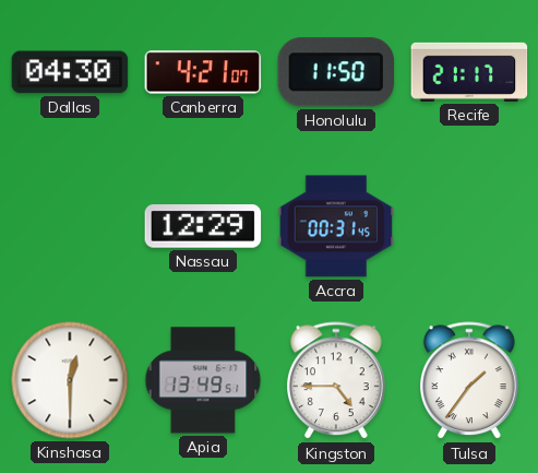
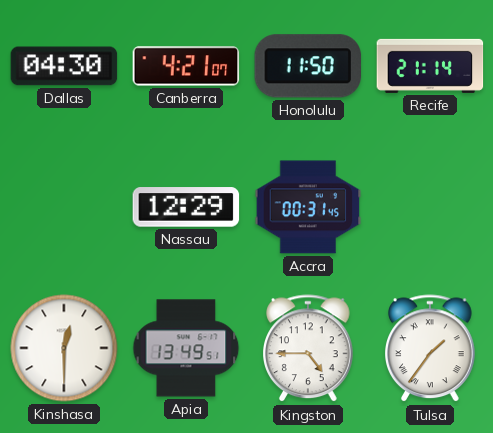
Recife: 21:17 -> 21:14
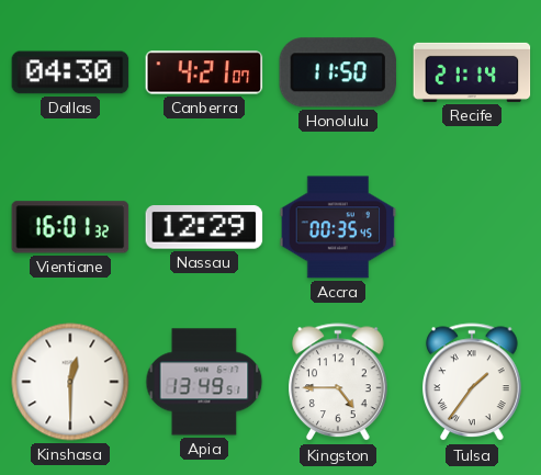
Vientiane: none -> 16:01
Accra: 00:31 -> 00:35
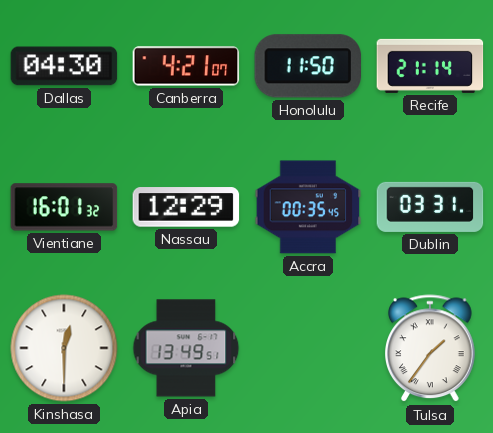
Dublin: none -> 03:31
Kingston: 4:45 -> none
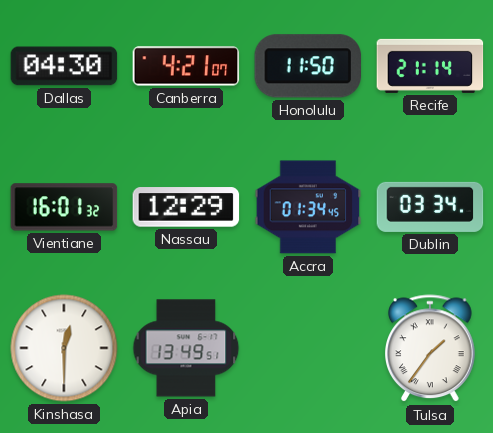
Accra: 00:35 -> 01:34
Dublin: 03:31 -> 03:34
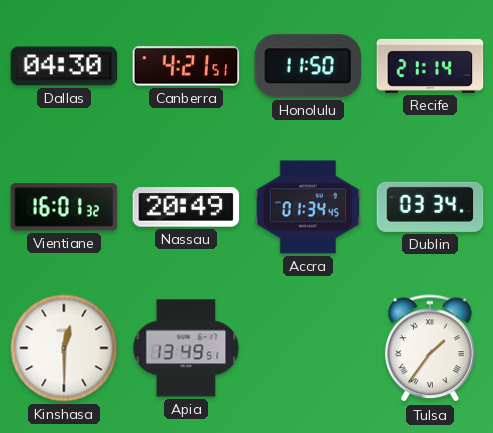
Canberra: 4:21:07 -> 4:21:51
Nassau: 12:29 -> 20:49
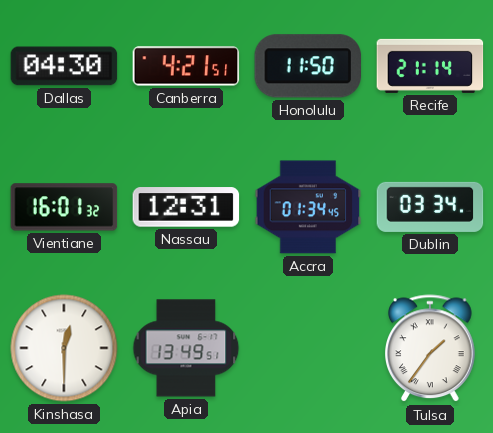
Nassau: 20:49 -> 12:31
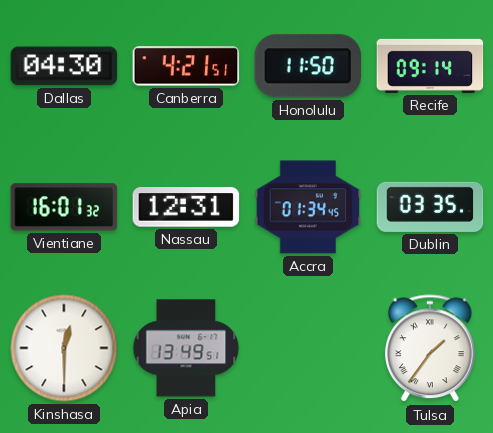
Recife: 21:14 -> 09:14
Dublin: 03:34 -> 03:35
